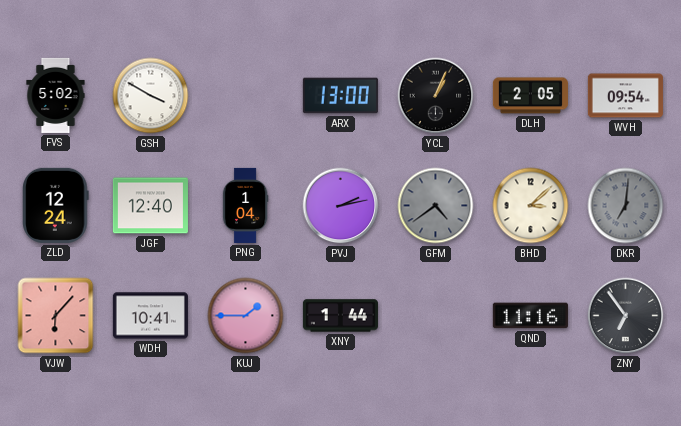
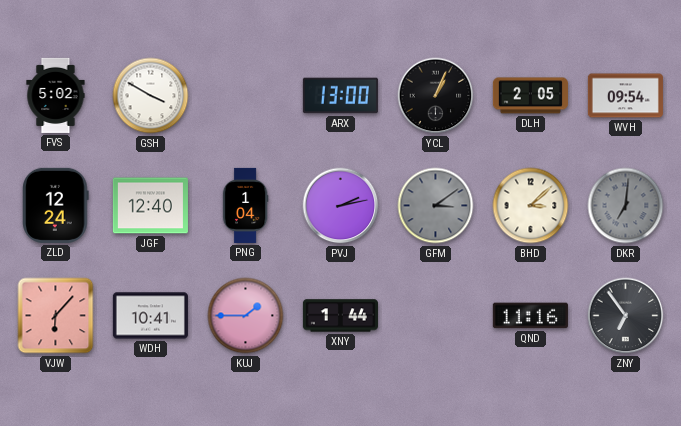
GFM: 4:39 -> 3:09
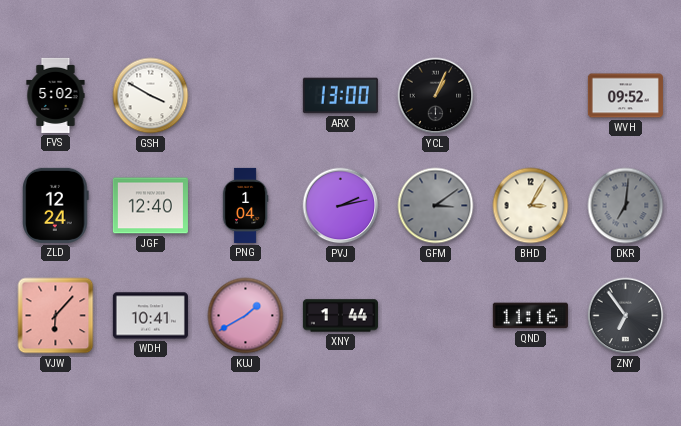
DLH: 2:05 -> none
WVH: 09:54 -> 09:52
BHD: 3:08 -> 3:05
KUJ: 1:45 -> 1:40
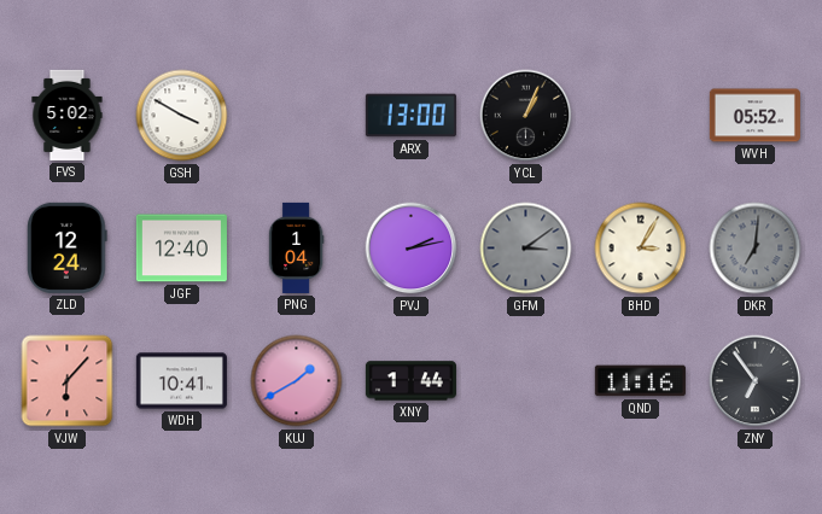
WVH: 09:52 -> 05:52
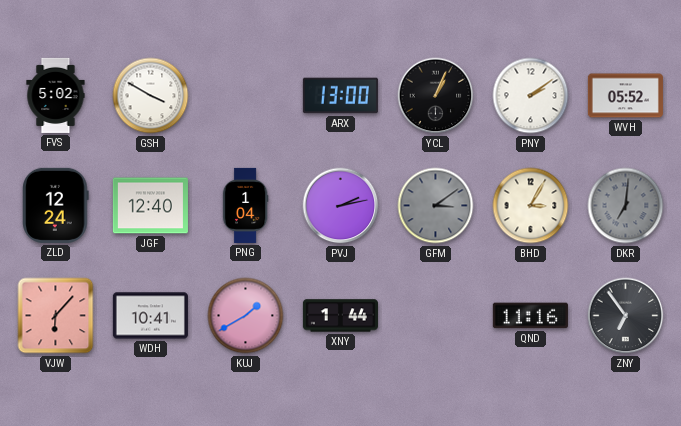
PNY: none -> 2:09
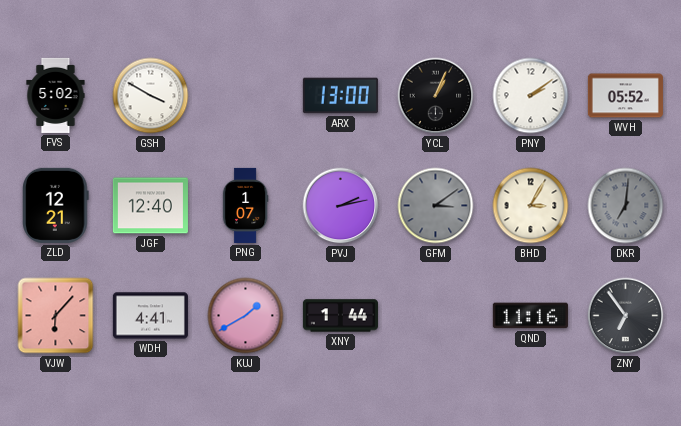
ZLD: 12:24 -> 12:21
PNG: 1:04 -> 1:07
WDH: 10:41 -> 4:41
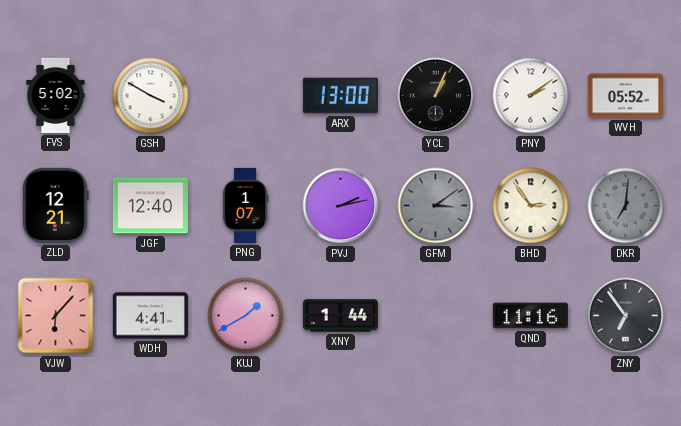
BHD: 3:05 -> 2:54
